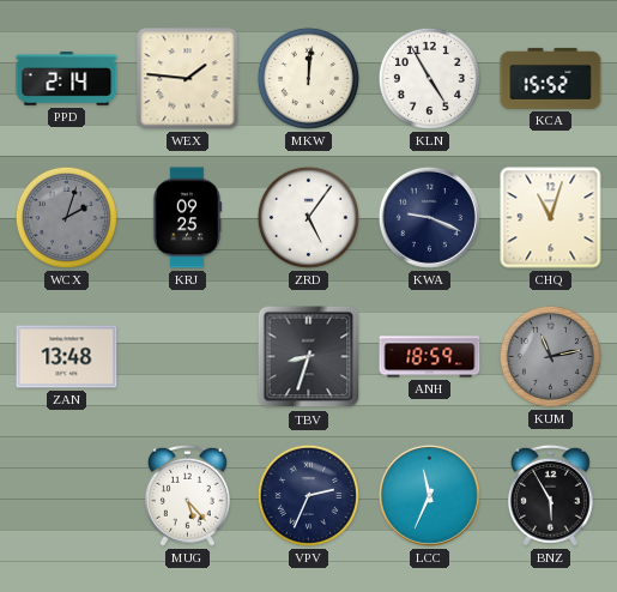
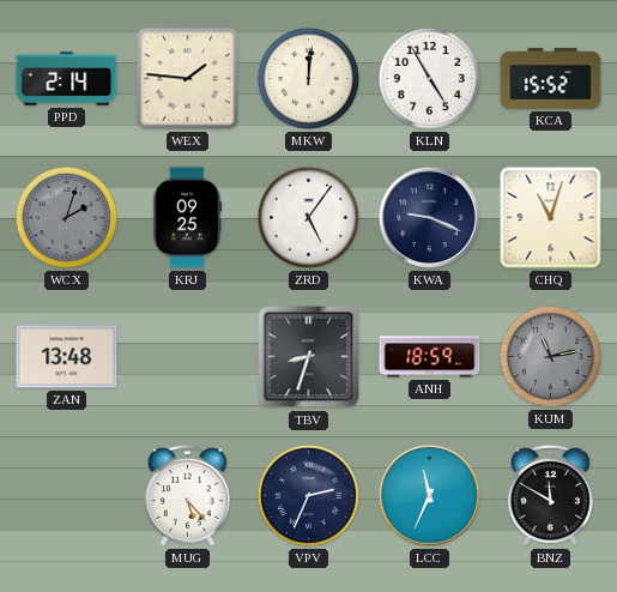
BNZ: 5:55 -> 11:50
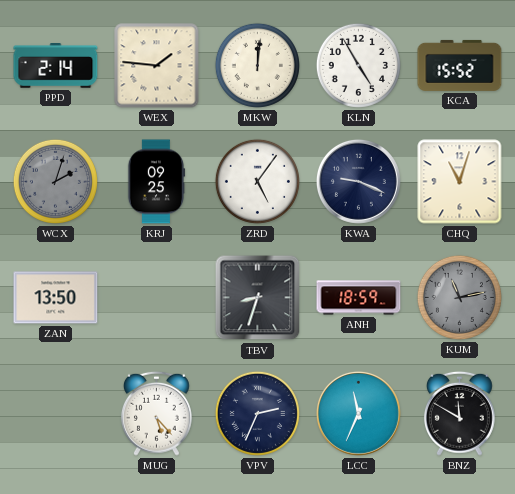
ZAN: 13:48 -> 13:50
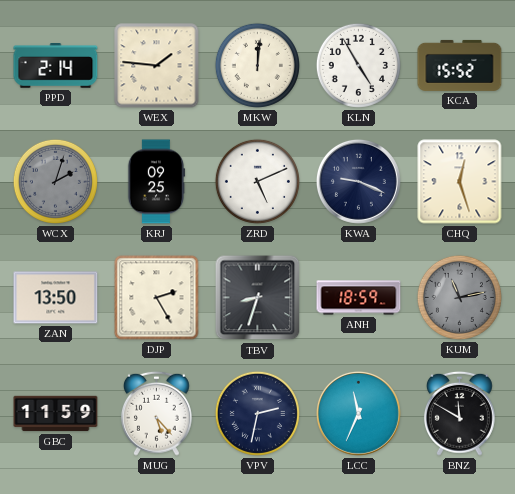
ZRD: 5:06 -> 5:11
CHQ: 11:03 -> 12:27
DJP: none -> 2:25
GBC: none -> 11:59
VPV: 2:34 -> 2:32
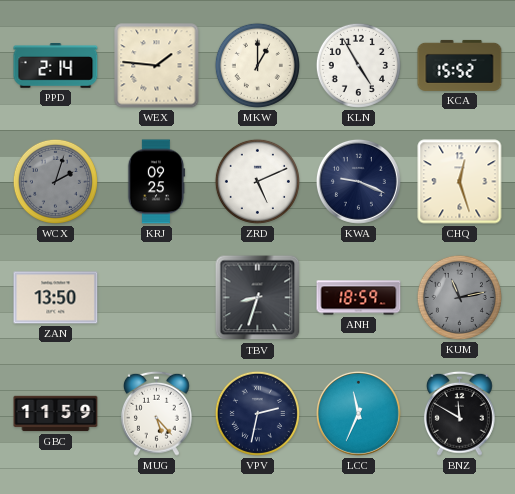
MKW: 12:01 -> 1:00
DJP: 2:25 -> none
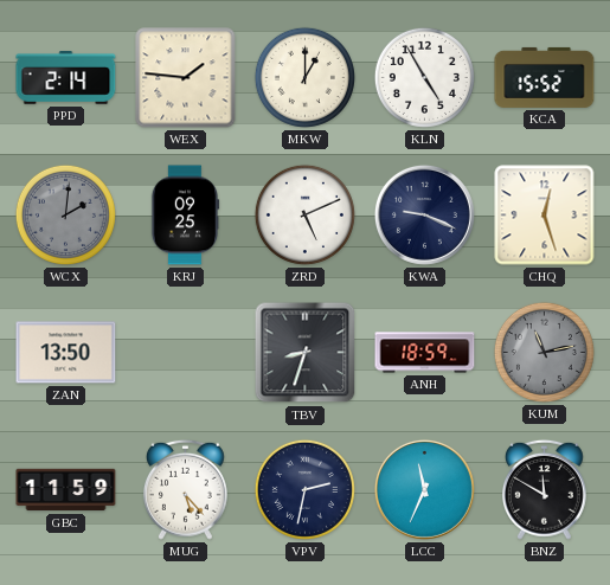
WCX: 2:03 -> 2:01
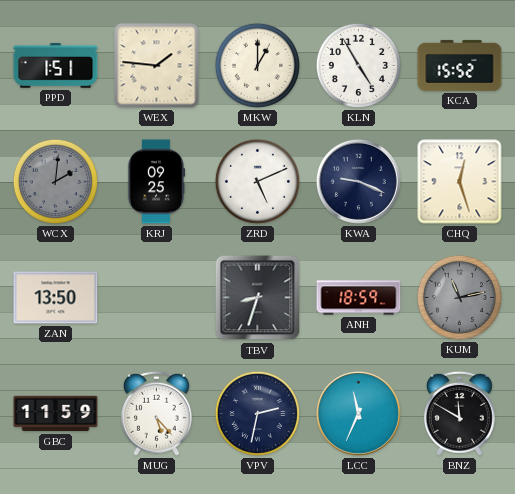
PPD: 2:14 -> 1:51
